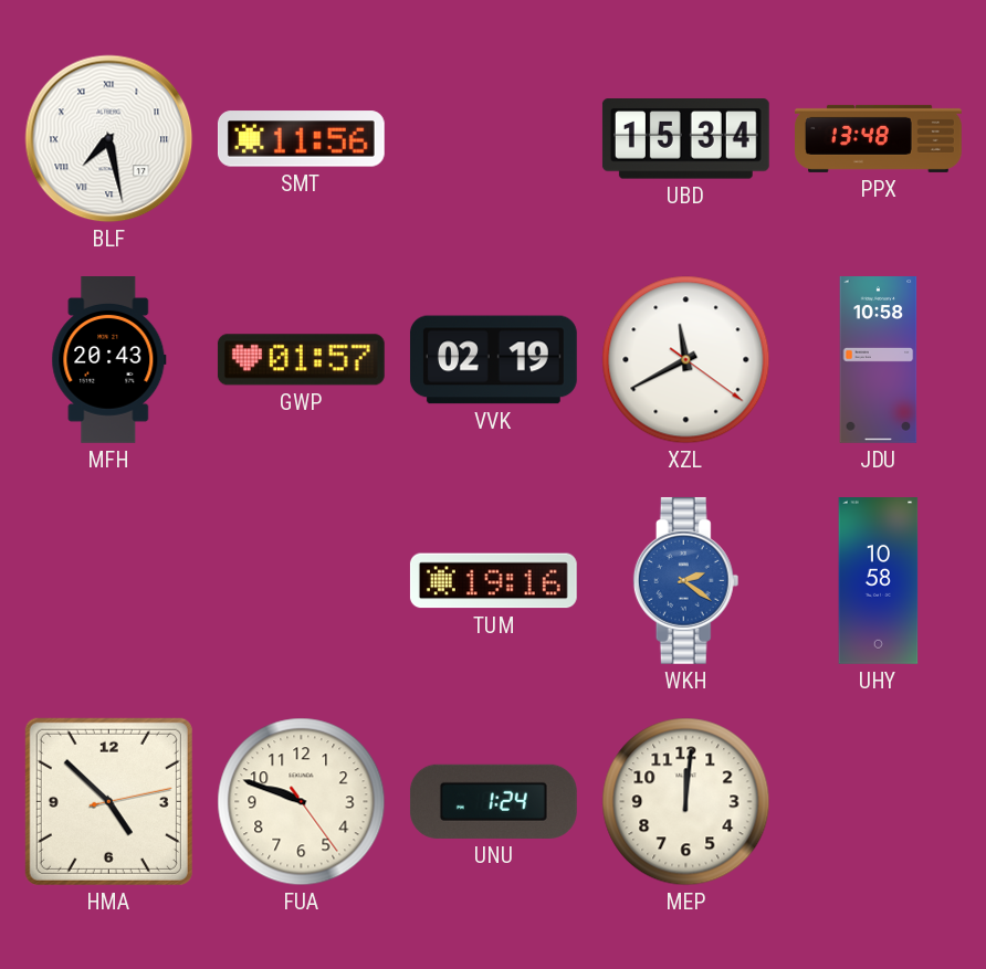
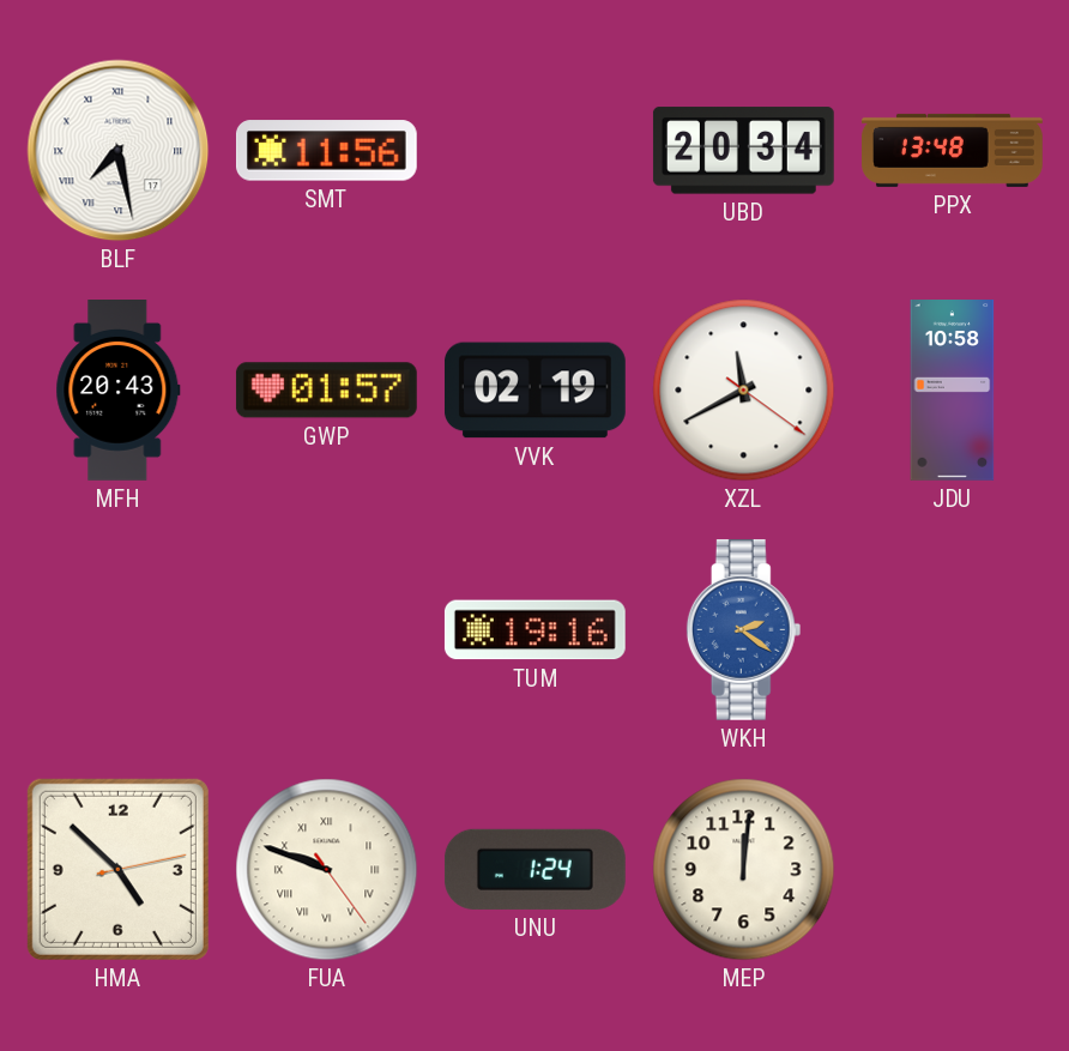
UBD: 15:34 -> 20:34
UHY: 10:58 -> none
FUA numerals: Arabic -> Roman
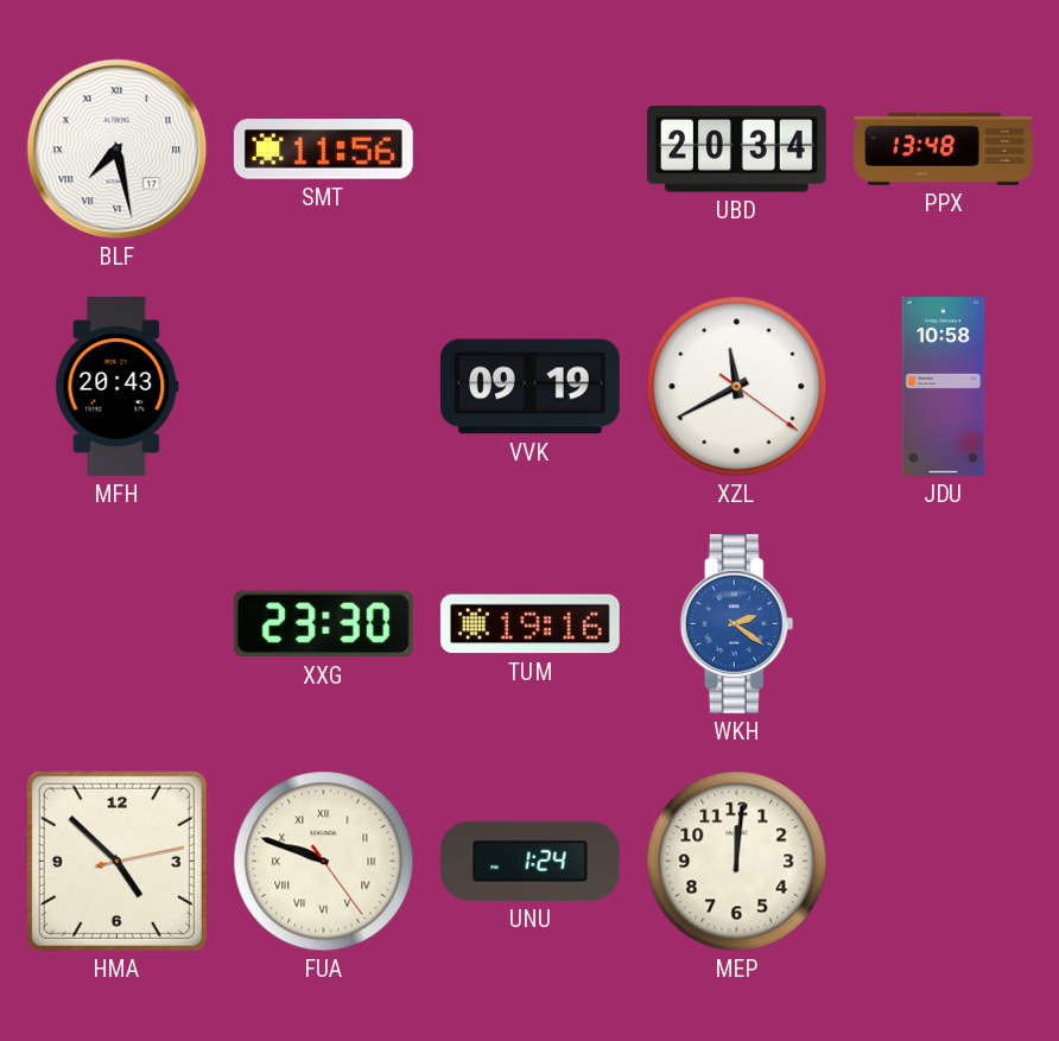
GWP: 01:57 -> none
VVK: 02:19 -> 09:19
XXG: none -> 23:30
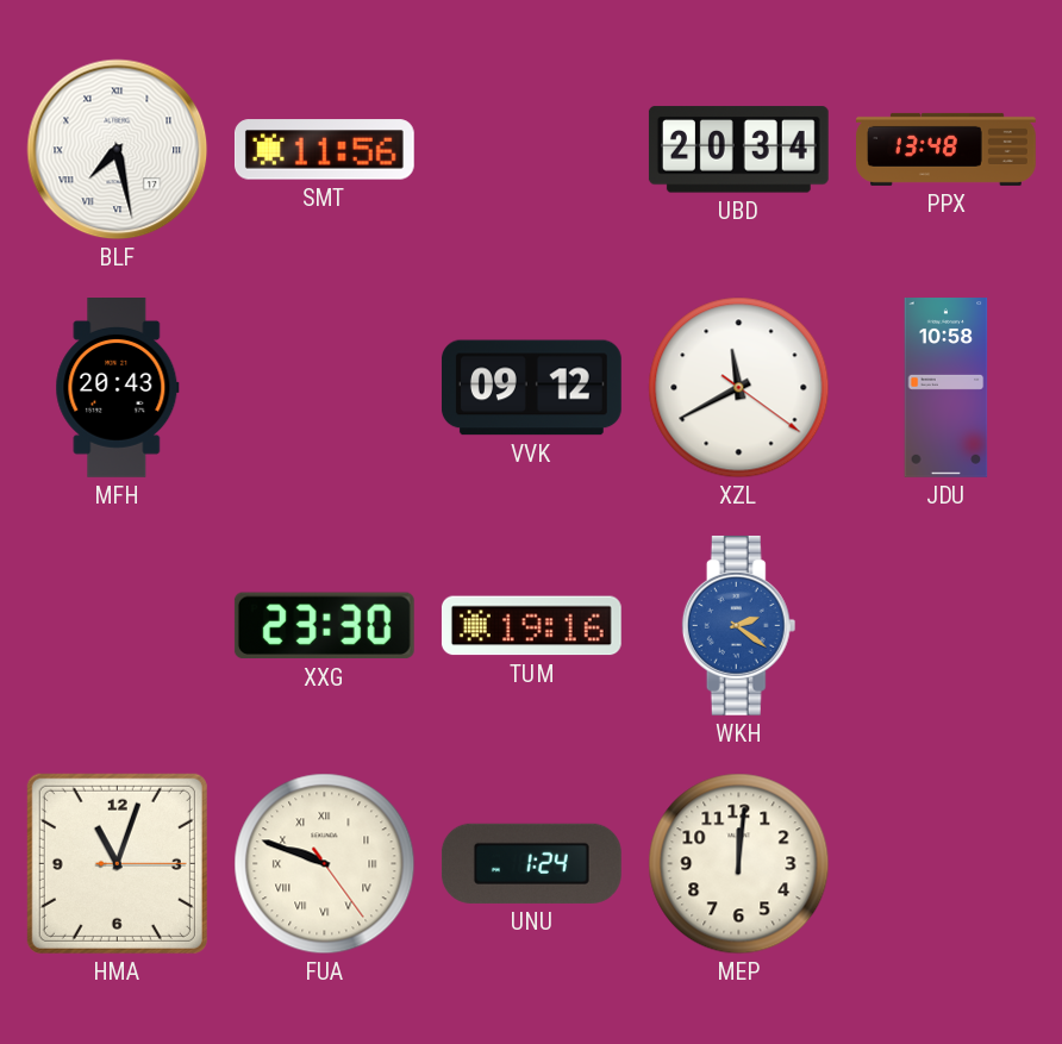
VVK: 09:19 -> 09:12
HMA: 4:52 -> 11:03
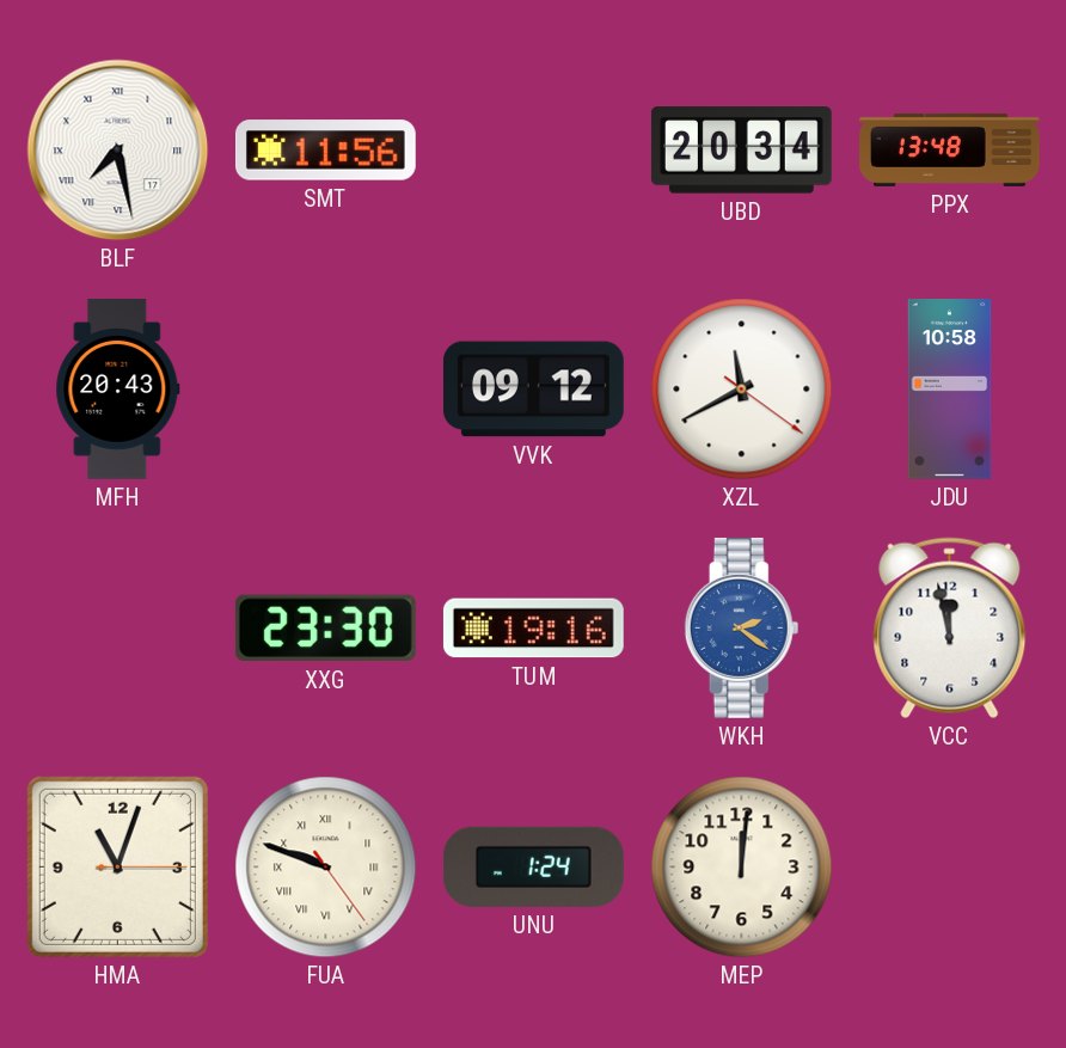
VCC: none -> 11:58
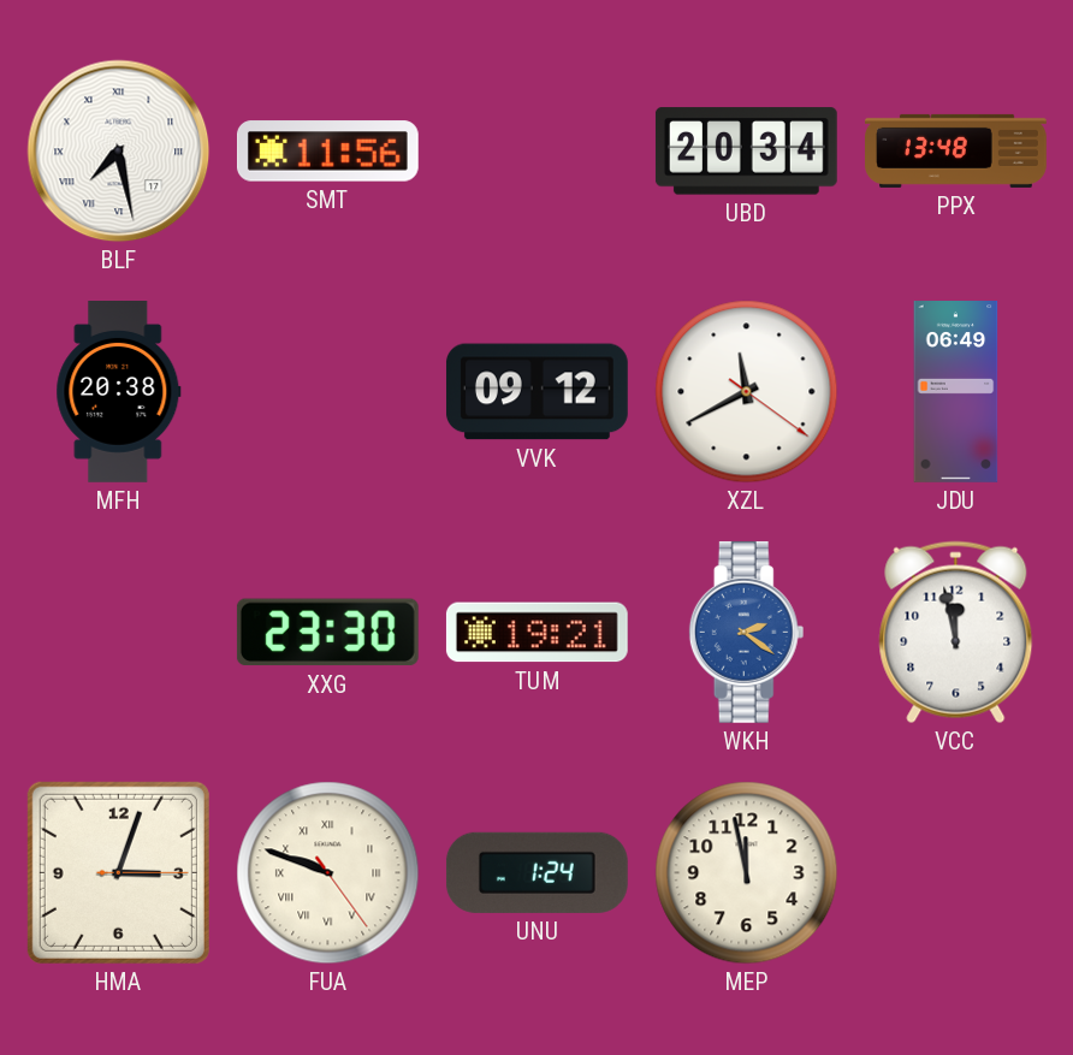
MFH: 20:43 -> 20:38
JDU: 10:58 -> 06:49
TUM: 19:16 -> 19:21
HMA: 11:03 -> 3:03
MEP: 12:01 -> 11:58
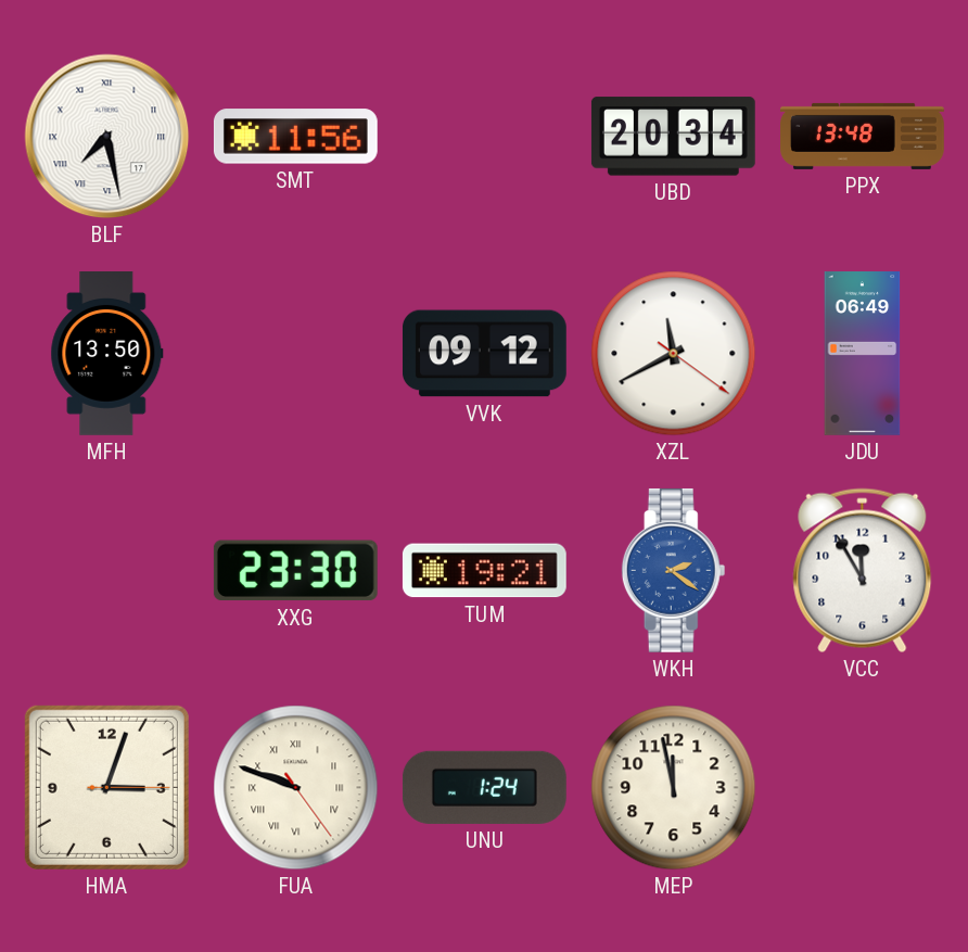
MFH: 20:38 -> 13:50
VCC: 11:58 -> 11:55
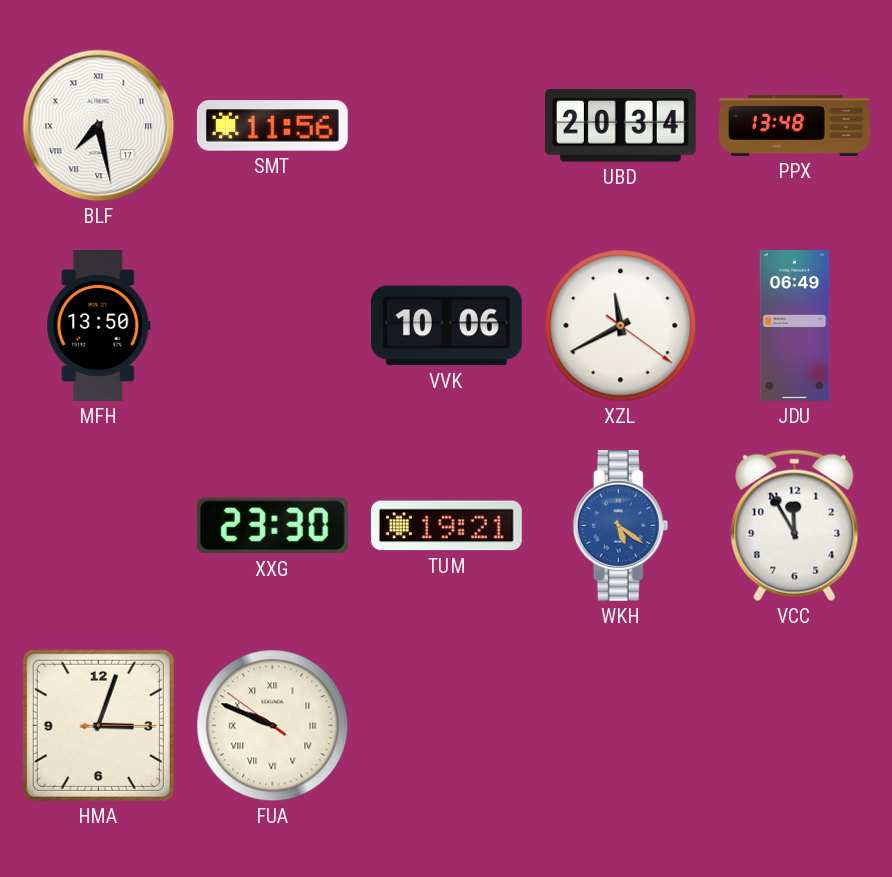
VVK: 09:12 -> 10:06
WKH: 2:21 -> 5:21
FUA: 9:48:24 -> 9:48:51
UNU: 1:24 -> none
MEP: 11:58 -> none
